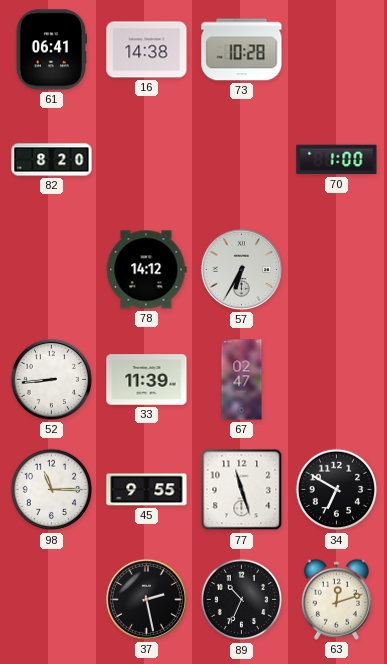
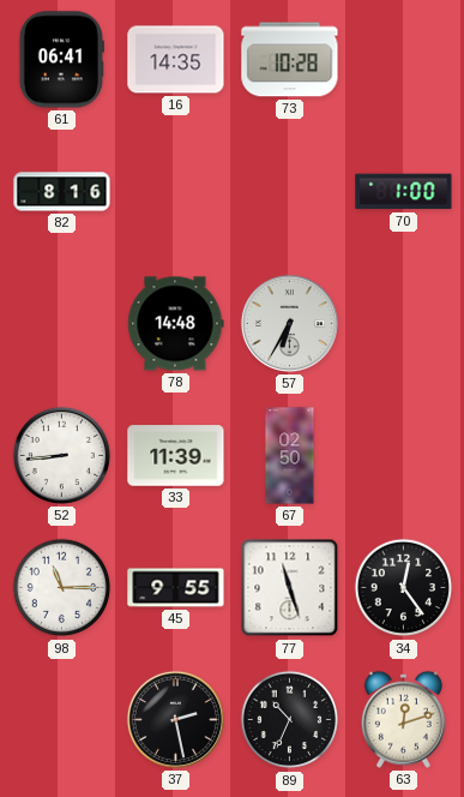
16: 14:38 -> 14:35
82: 8:20 -> 8:16
78: 14:12 -> 14:48
67: 02:47 -> 02:50
34: 6:50 -> 12:24
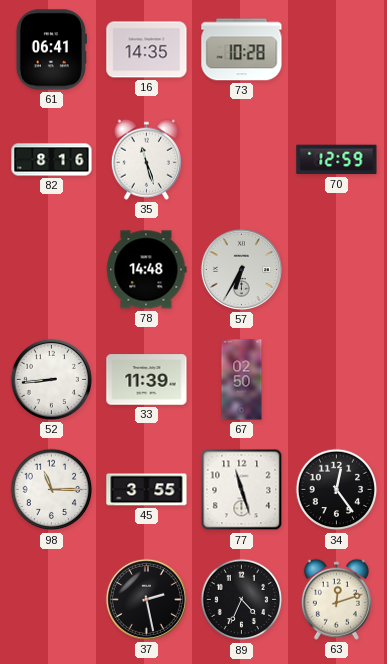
35: none -> 11:27
70: 1:00 -> 12:59
45: 9:55 -> 3:55
89: 10:34 -> 4:34
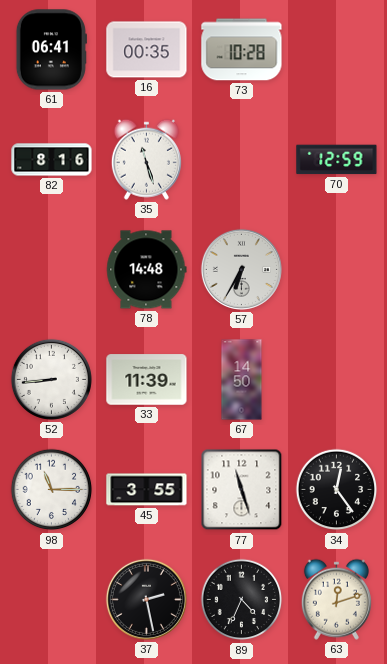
16: 14:35 -> 00:35
67: 02:50 -> 14:50
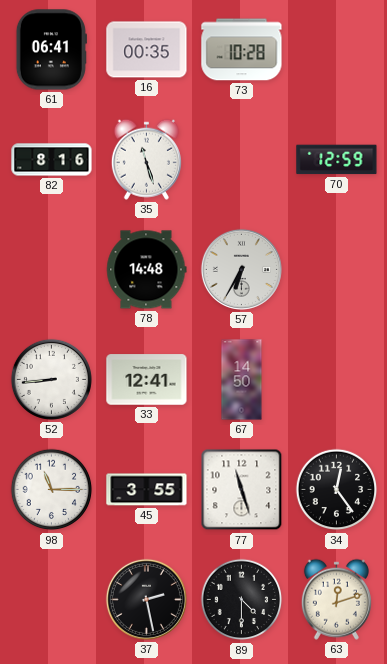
33: 11:39 -> 12:41
89: 4:34 -> 4:30
